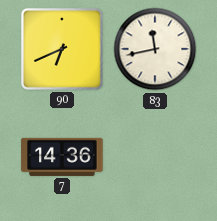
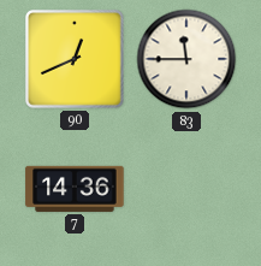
90: 6:41 -> 12:41
83: 11:43 -> 11:45
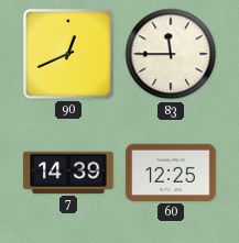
7: 14:36 -> 14:39
60: none -> 12:25
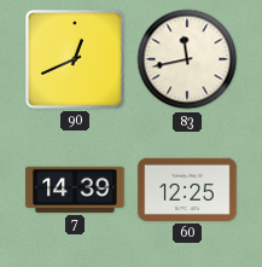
83: 11:45 -> 11:43
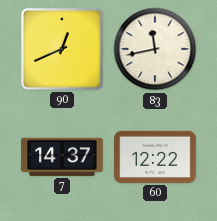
7: 14:39 -> 14:37
60: 12:25 -> 12:22
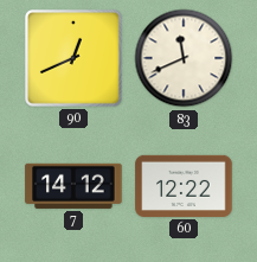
83: 11:43 -> 11:41
7: 14:37 -> 14:12
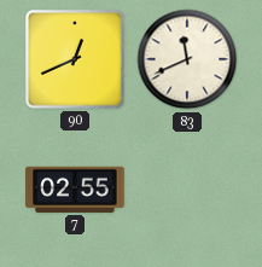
7: 14:12 -> 02:55
60: 12:22 -> none
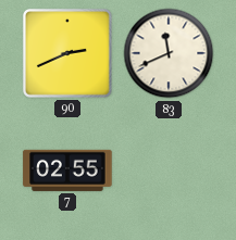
90: 12:41 -> 2:41
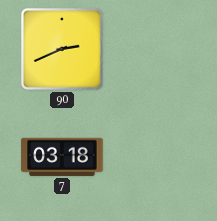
83: 11:41 -> none
7: 02:55 -> 03:18
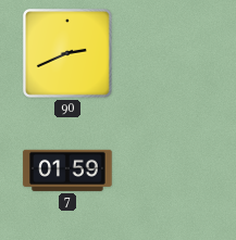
7: 03:18 -> 01:59
